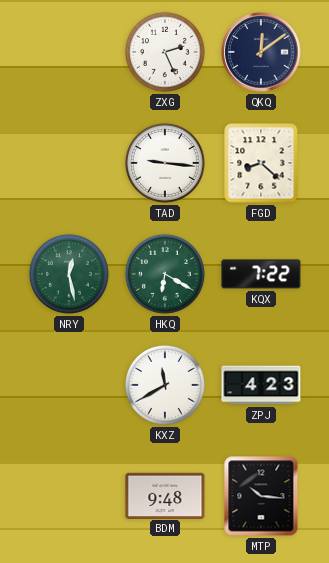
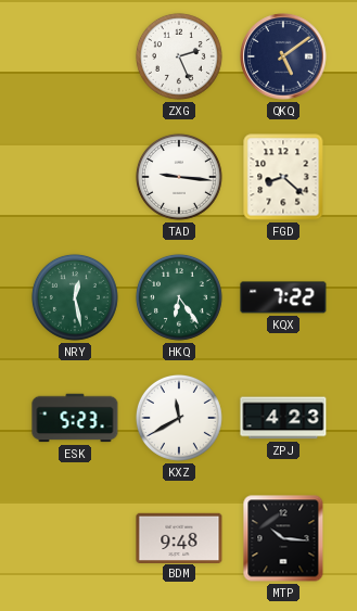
QKQ: 12:09 -> 5:09
HKQ: 6:20 -> 6:24
ESK: none -> 5:23
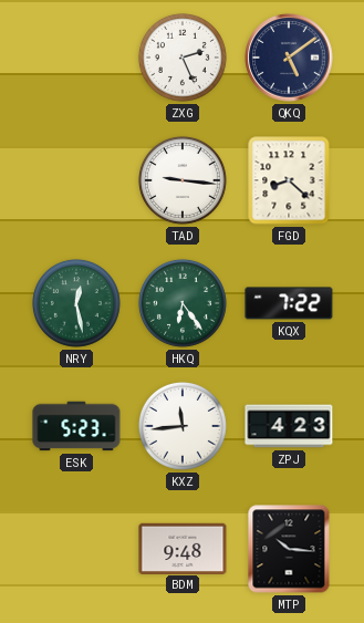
KXZ: 11:40 -> 11:44
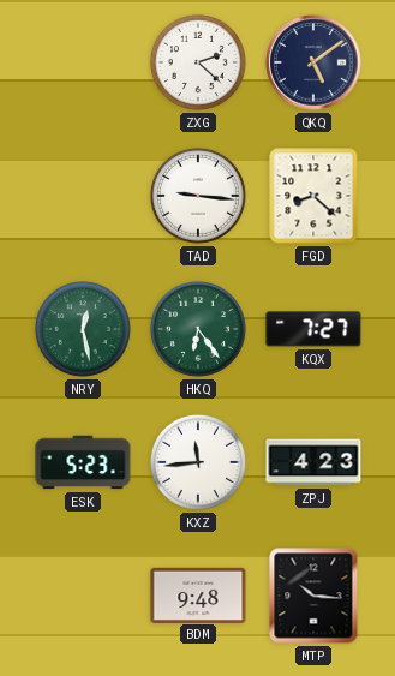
ZXG: 2:26 -> 2:22
KQX: 7:22 -> 7:27
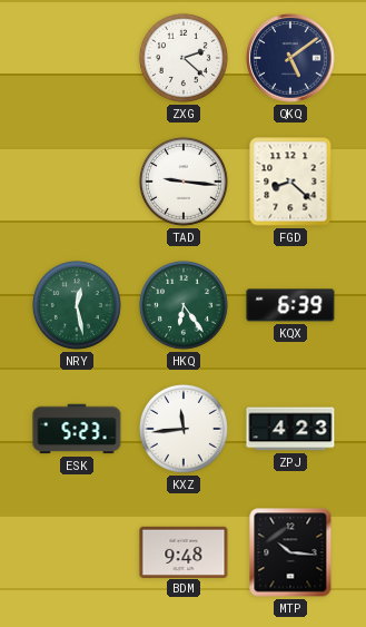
KQX: 7:27 -> 6:39
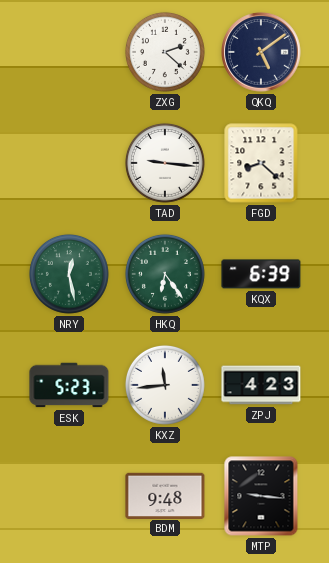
MTP: 10:16 -> 9:16
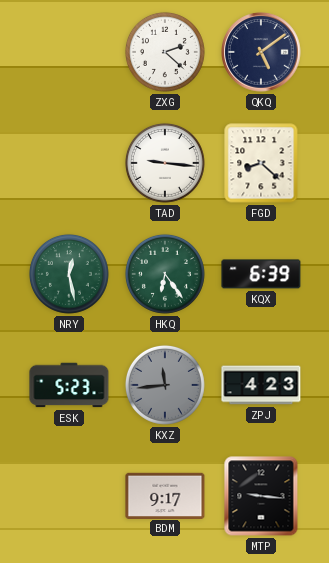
KXZ dial: white -> grey
BDM: 9:48 -> 9:17
